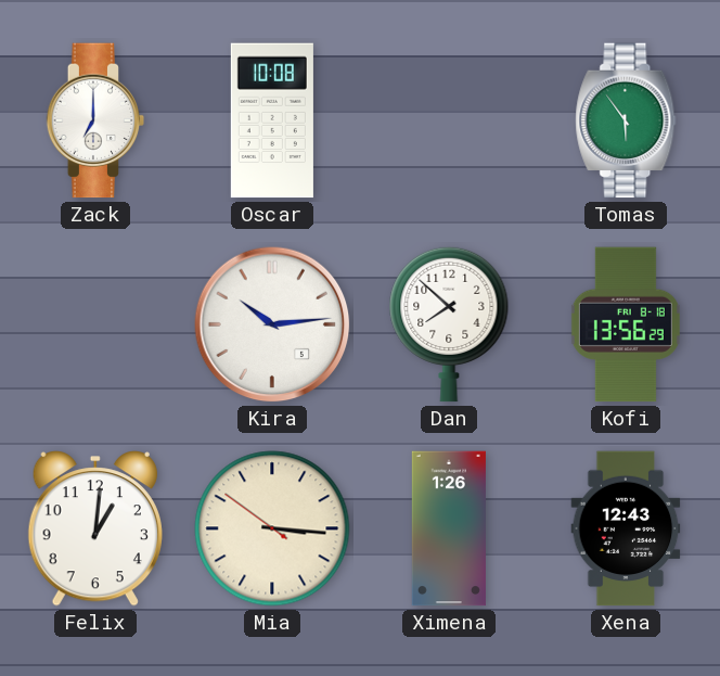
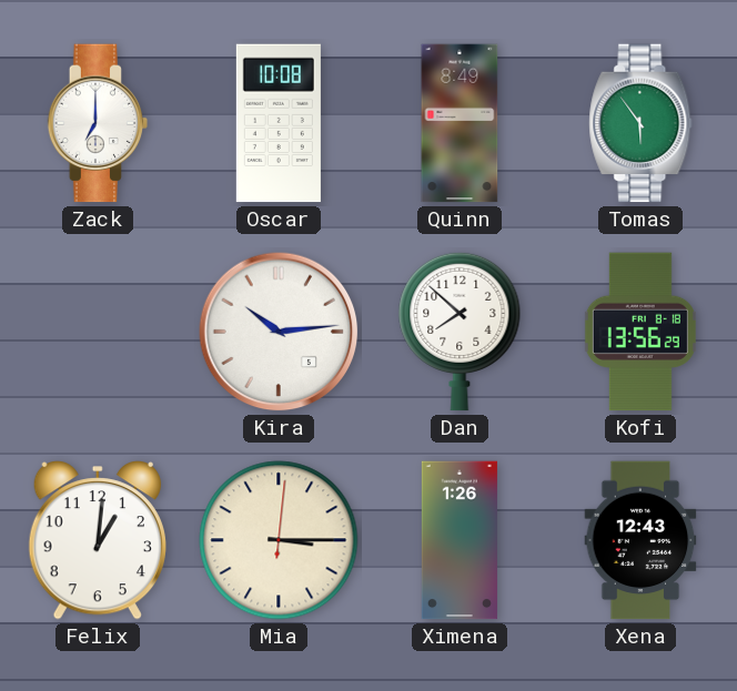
Quinn: none -> 8:49
Mia: 3:15:51 -> 3:15:01
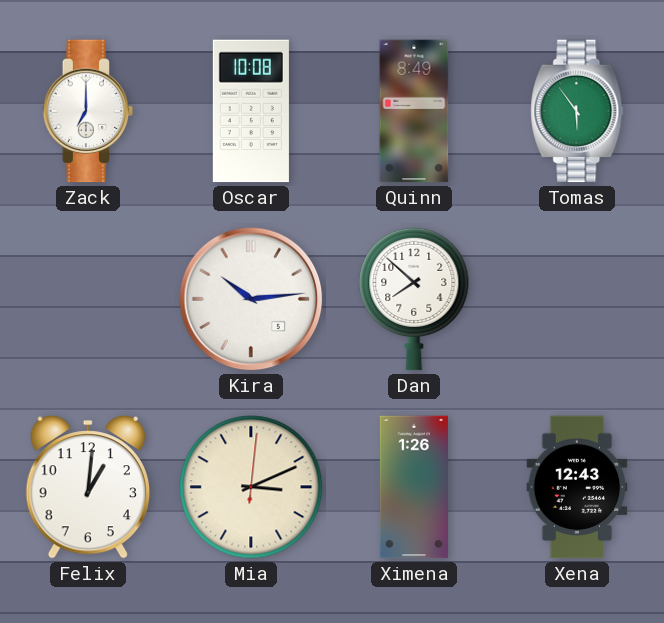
Kofi: 13:56 -> none
Mia: 3:15 -> 3:11
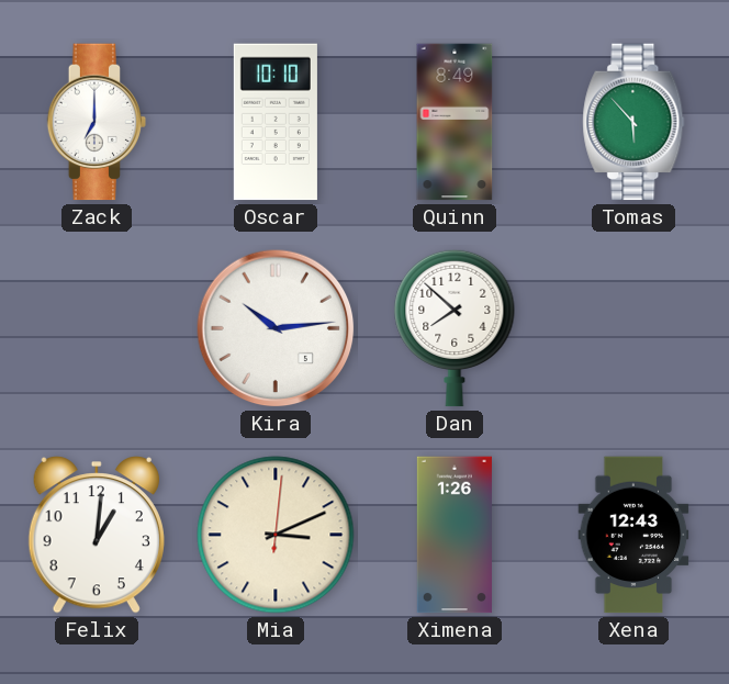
Oscar: 10:08 -> 10:10
Tomas: 5:54 -> 5:53
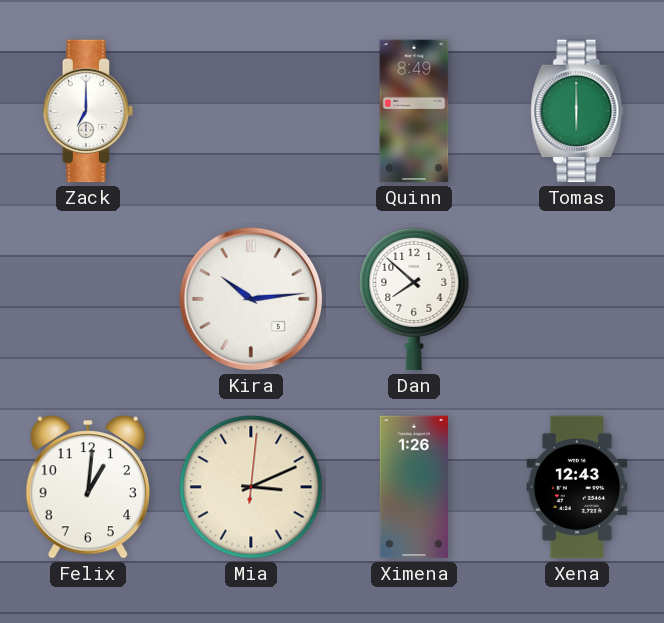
Oscar: 10:10 -> none
Tomas: 5:53 -> 6:00
